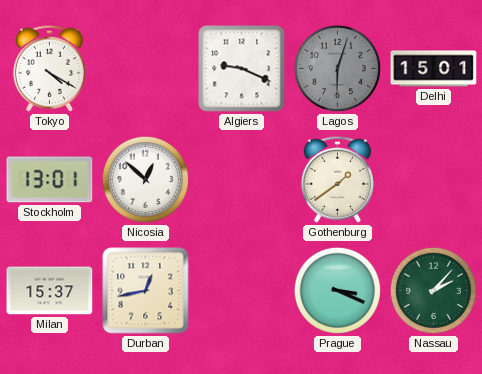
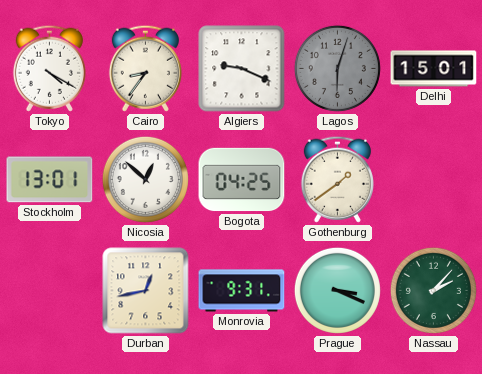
Cairo: none -> 8:36
Bogota: none -> 04:25
Milan: 15:37 -> none
Monrovia: none -> 9:31
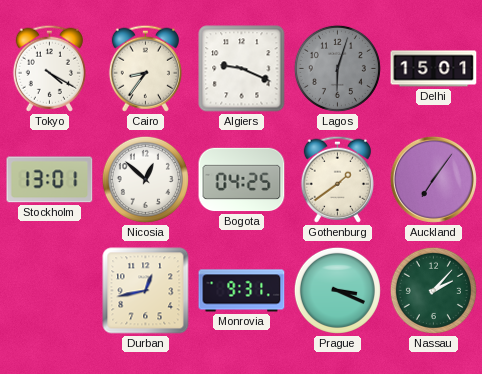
Auckland: none -> 7:06
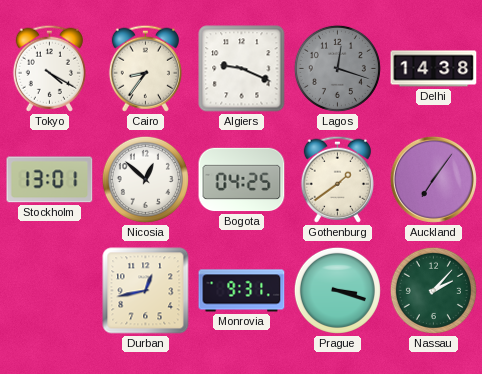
Lagos: 6:03 -> 12:18
Delhi: 15:01 -> 14:38
Prague: 3:19 -> 3:18
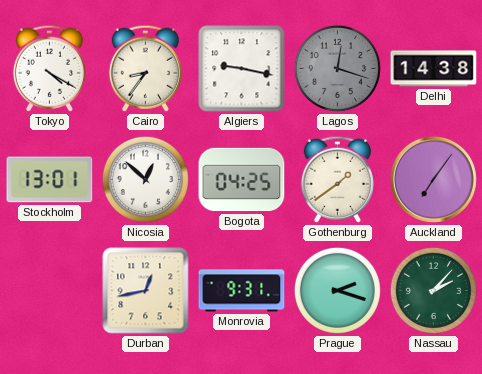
Algiers: 9:19 -> 9:17
Prague: 3:18 -> 2:18
